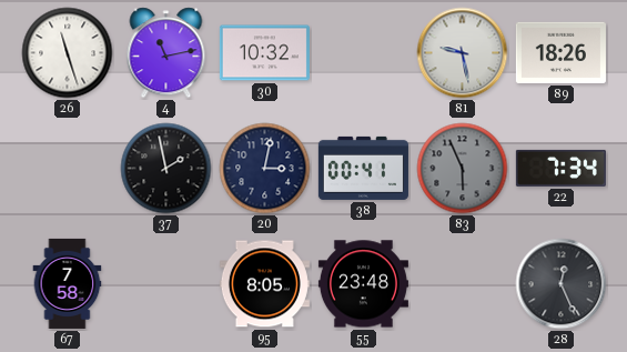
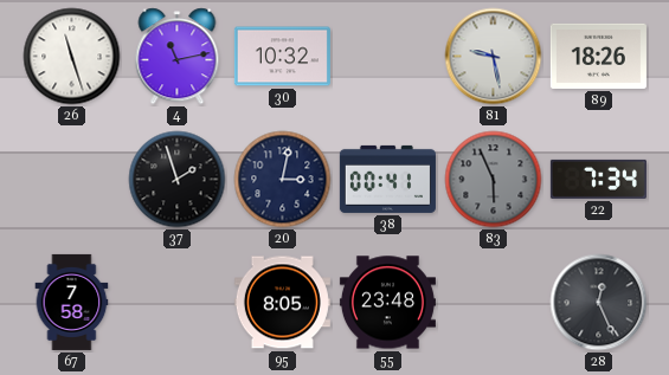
37: 1:58 -> 1:57
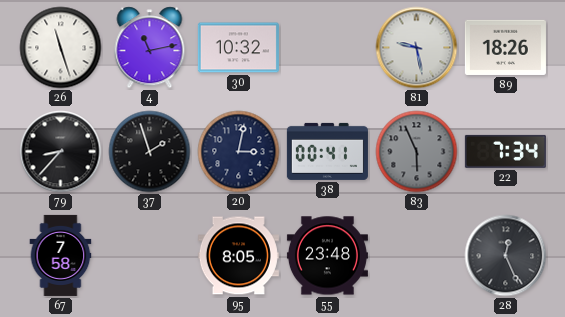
79: none -> 8:37
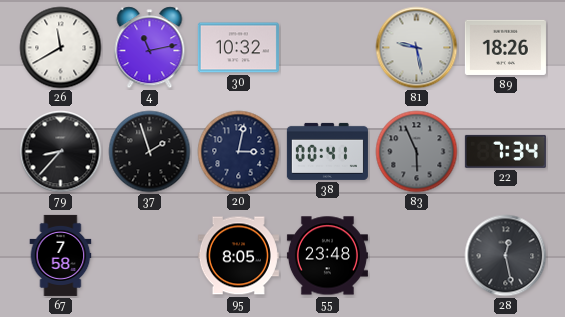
26: 11:27 -> 11:40
28: 12:26 -> 12:28
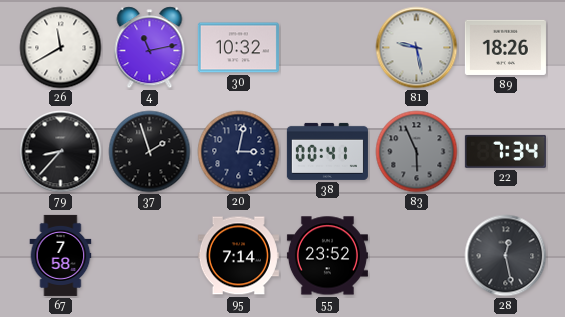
95: 8:05 -> 7:14
55: 23:48 -> 23:52
